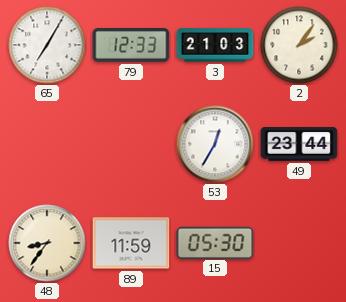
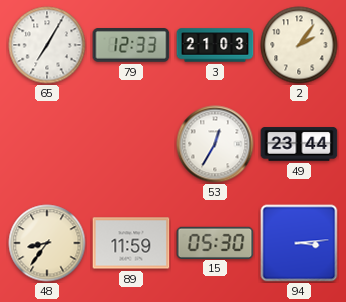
94: none -> 3:14
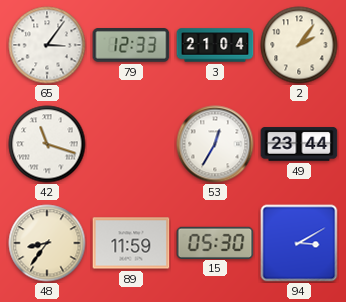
65: 7:05 -> 3:06
3: 21:03 -> 21:04
42: none -> 11:18
94: 3:14 -> 3:10
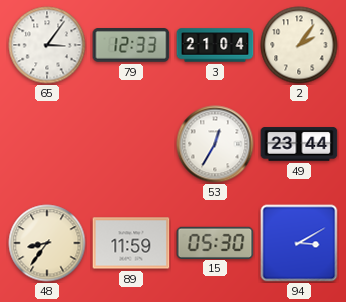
42: 11:18 -> none
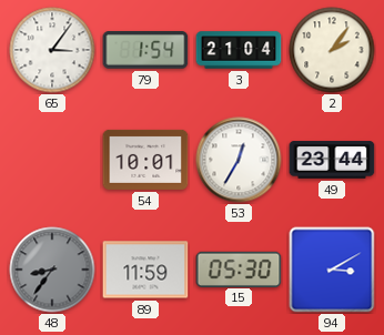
79: 12:33 -> 1:54
54: none -> 10:01
48 dial: cream -> grey
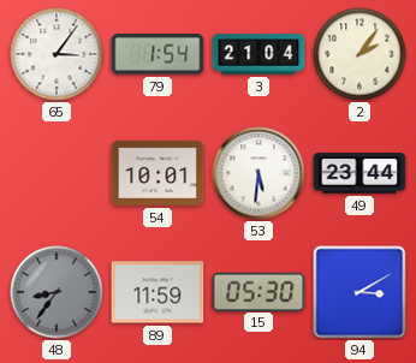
53: 12:35 -> 5:31
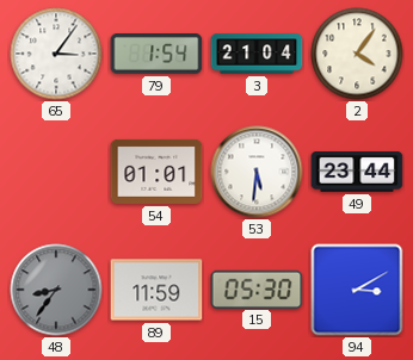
2: 2:06 -> 4:06
54: 10:01 -> 01:01
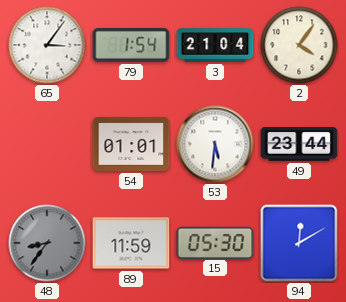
94: 3:10 -> 12:10
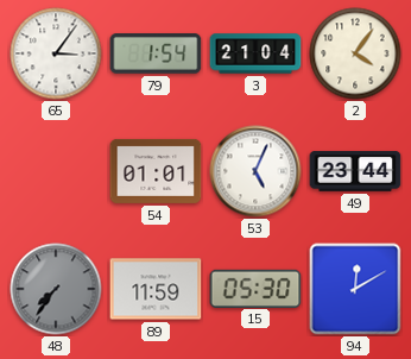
53: 5:31 -> 5:04
48: 8:36 -> 7:36
